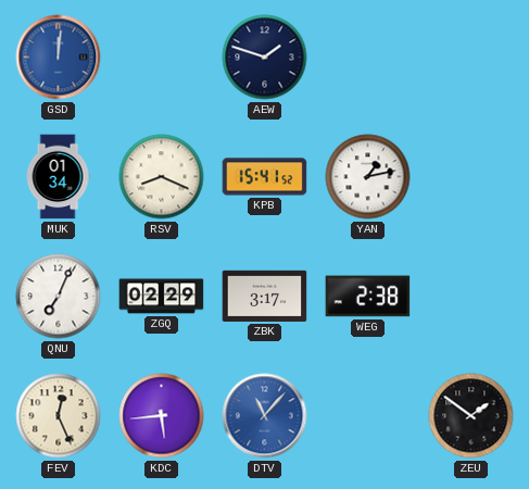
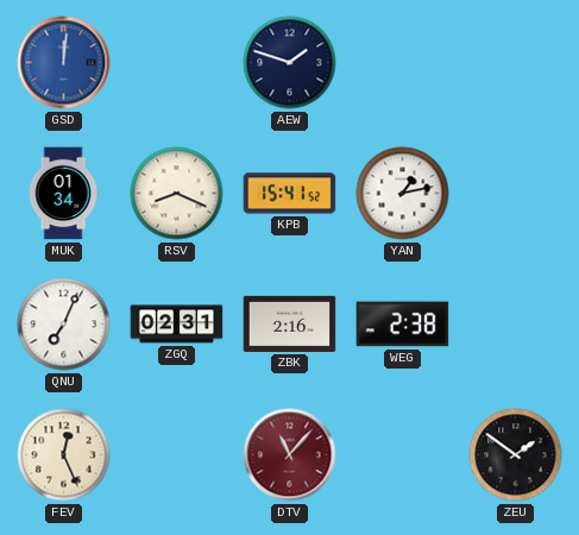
ZGQ: 02:29 -> 02:31
ZBK: 3:17 -> 2:16
KDC: 5:44 -> none
DTV dial: blue -> burgundy
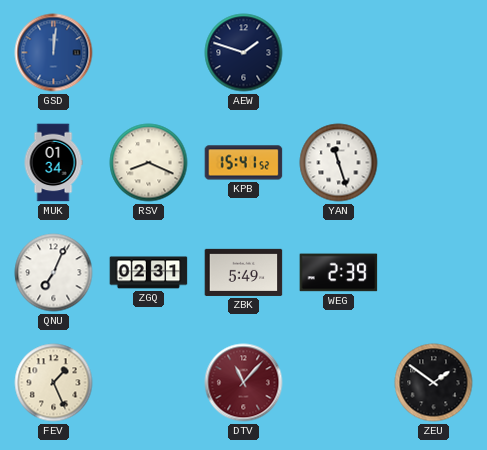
YAN: 1:13 -> 11:27
ZBK: 2:16 -> 5:49
WEG: 2:38 -> 2:39
FEV: 12:26 -> 1:26
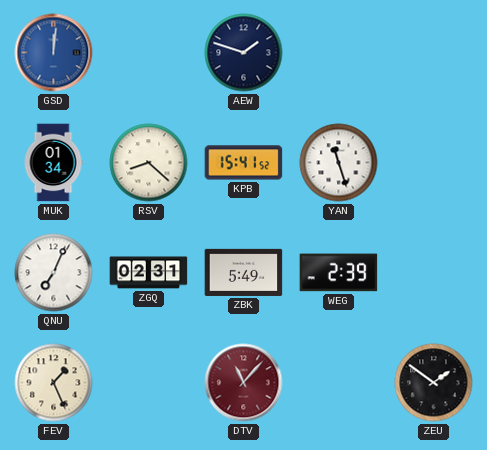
RSV: 8:19 -> 8:22
